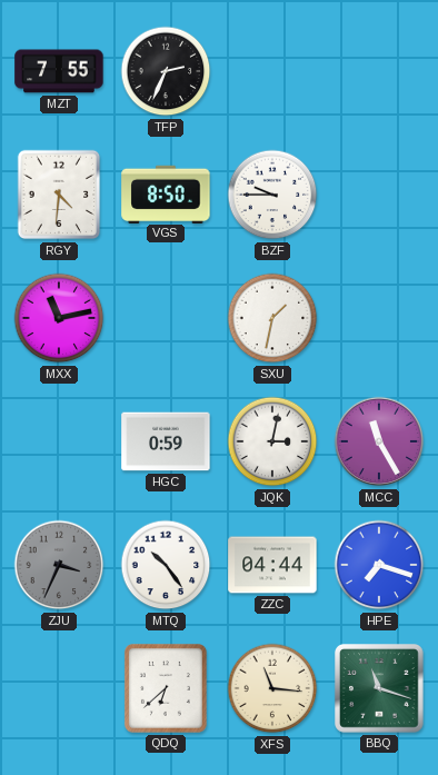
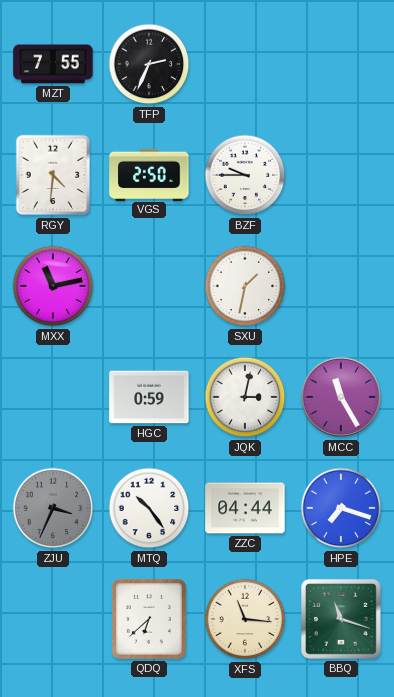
VGS: 8:50 -> 2:50
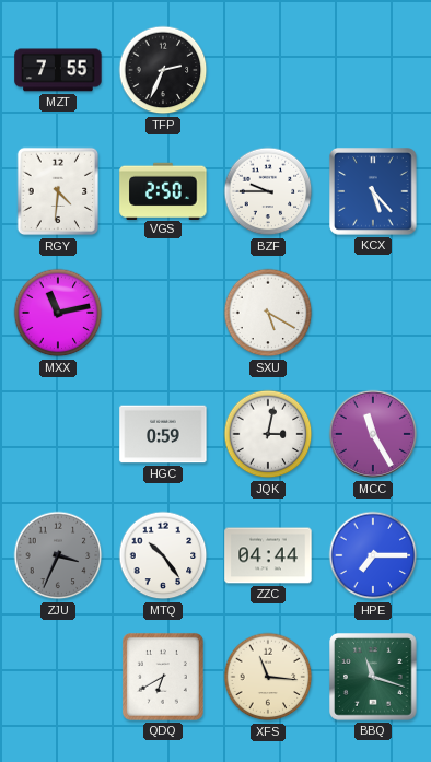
KCX: none -> 5:23
SXU: 1:32 -> 5:20
HPE: 7:18 -> 7:15
QDQ: 6:38 -> 6:40
